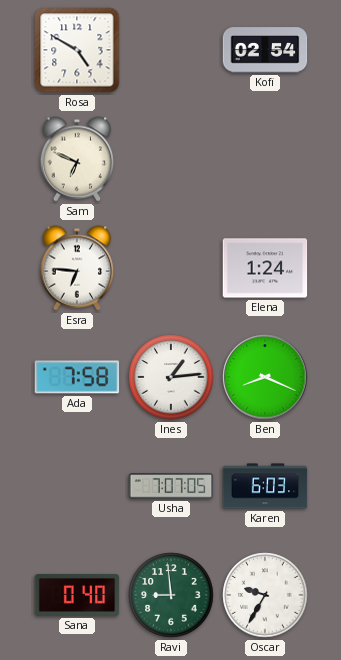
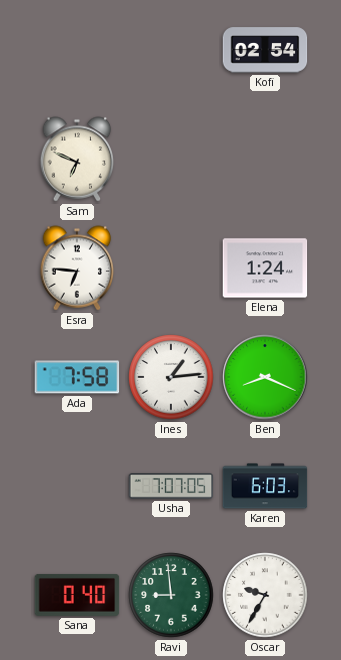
Rosa: 4:50 -> none
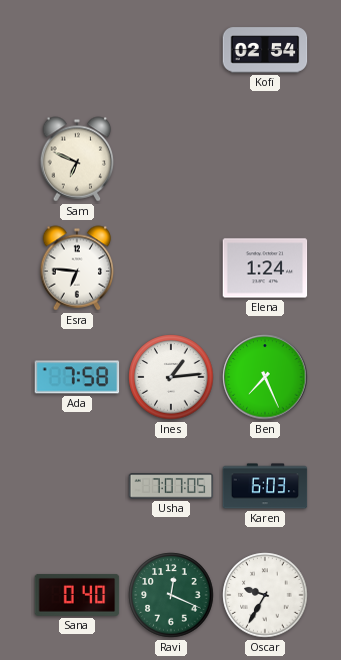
Ben: 8:19 -> 7:26
Ravi: 8:59 -> 12:19
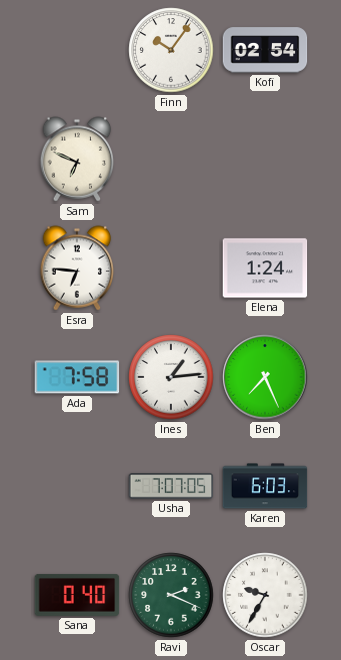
Finn: none -> 10:06
Ravi: 12:19 -> 2:19
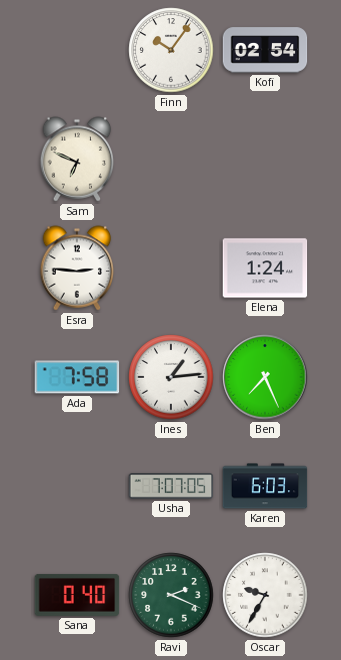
Esra: 6:46 -> 2:46
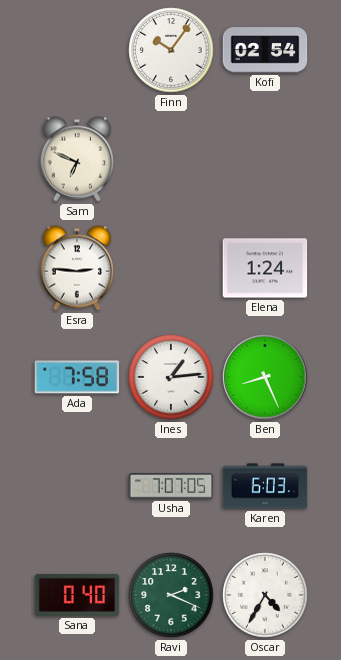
Ben: 7:26 -> 8:26
Oscar: 9:35 -> 4:35
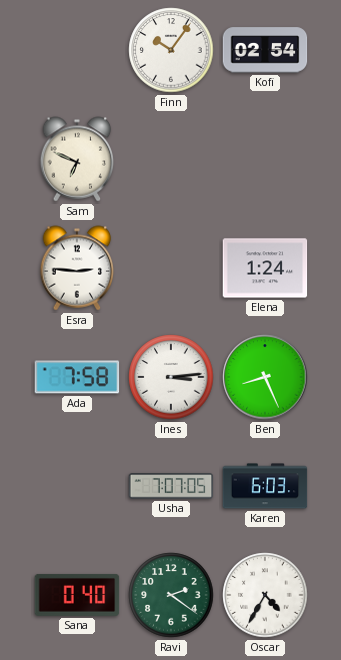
Ines: 1:14 -> 3:14
Ravi: 2:19 -> 2:21
